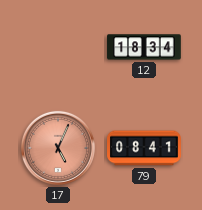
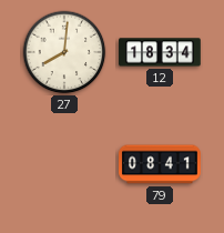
27: none -> 8:01
17: 5:04 -> none
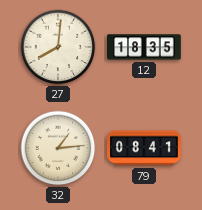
12: 18:34 -> 18:35
32: none -> 1:14
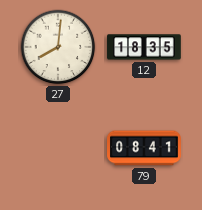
32: 1:14 -> none
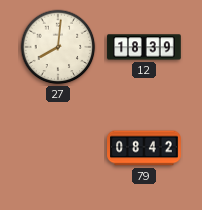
12: 18:35 -> 18:39
79: 08:41 -> 08:42
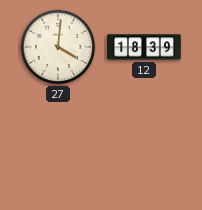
27: 8:01 -> 4:01
79: 08:42 -> none
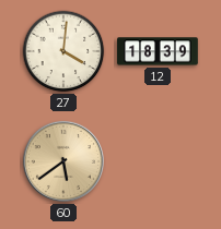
60: none -> 5:39
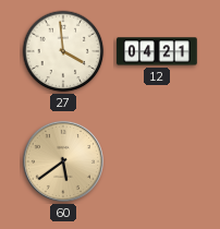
27: 4:01 -> 3:59
12: 18:39 -> 04:21
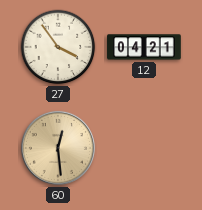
27: 3:59 -> 3:54
60: 5:39 -> 12:29
